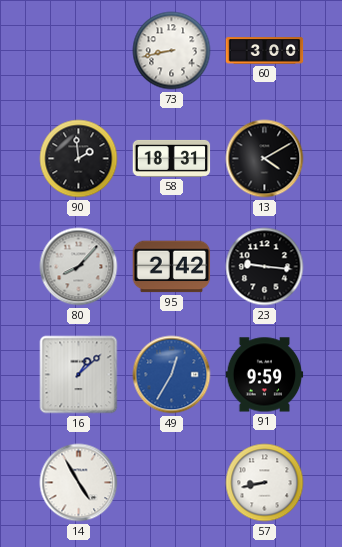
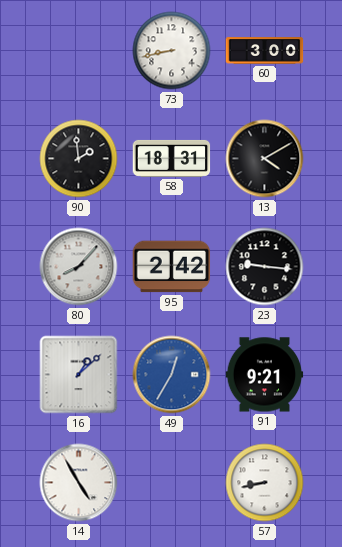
91: 9:59 -> 9:21
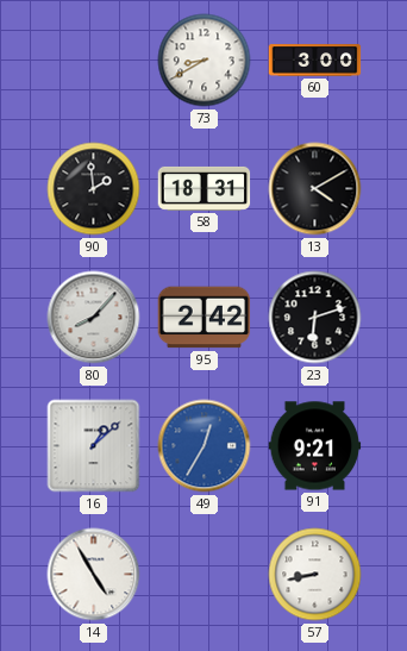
73: 8:43 -> 8:40
23: 9:16 -> 6:12
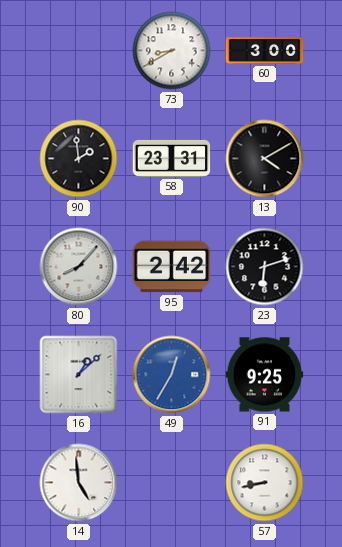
58: 18:31 -> 23:31
91: 9:21 -> 9:25
14: 4:55 -> 4:59
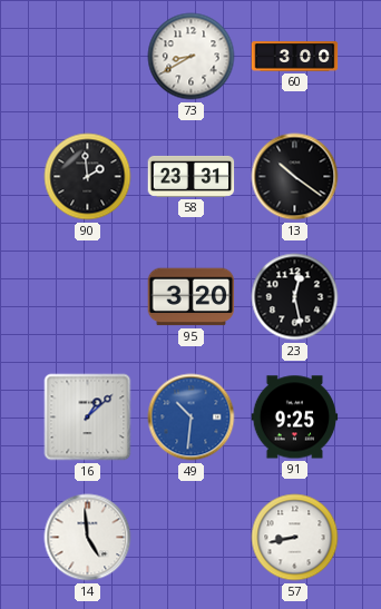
13: 4:10 -> 10:21
80: 8:07 -> none
95: 2:42 -> 3:20
23: 6:12 -> 12:28
49: 12:35 -> 10:31
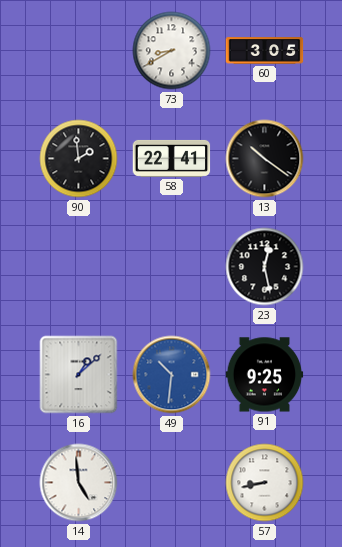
60: 3:00 -> 3:05
58: 23:31 -> 22:41
95: 3:20 -> none
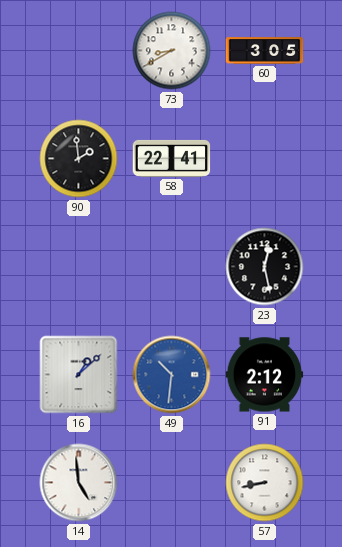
13: 10:21 -> none
91: 9:25 -> 2:12
